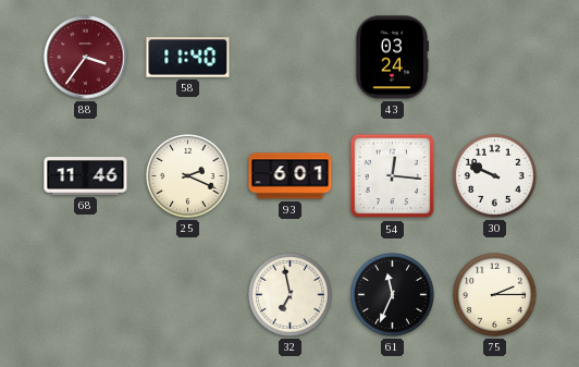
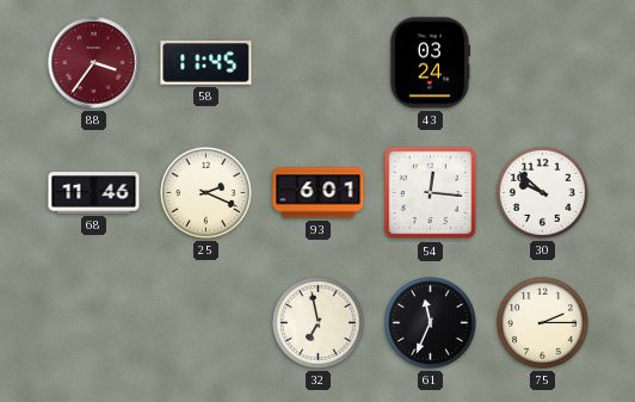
58: 11:40 -> 11:45
30: 9:49 -> 9:52
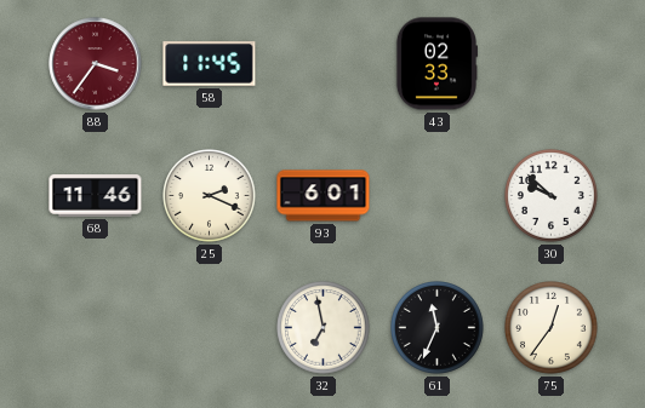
43: 03:24 -> 02:33
54: 12:16 -> none
75: 2:15 -> 12:36
